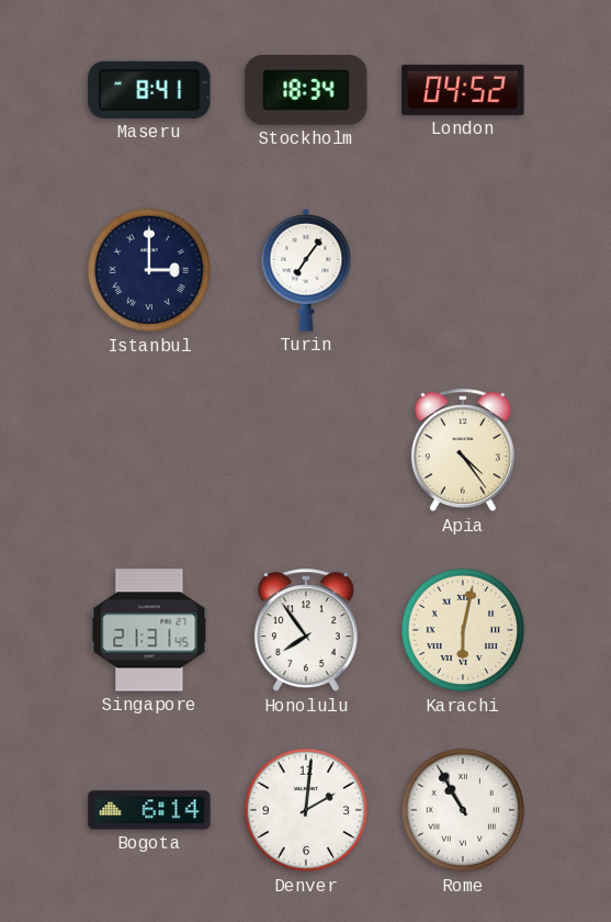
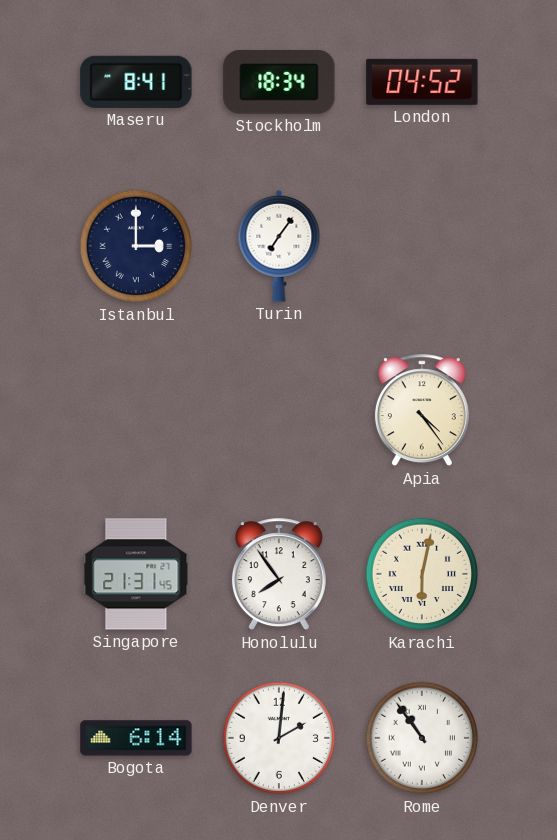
Rome: 10:55 -> 10:54
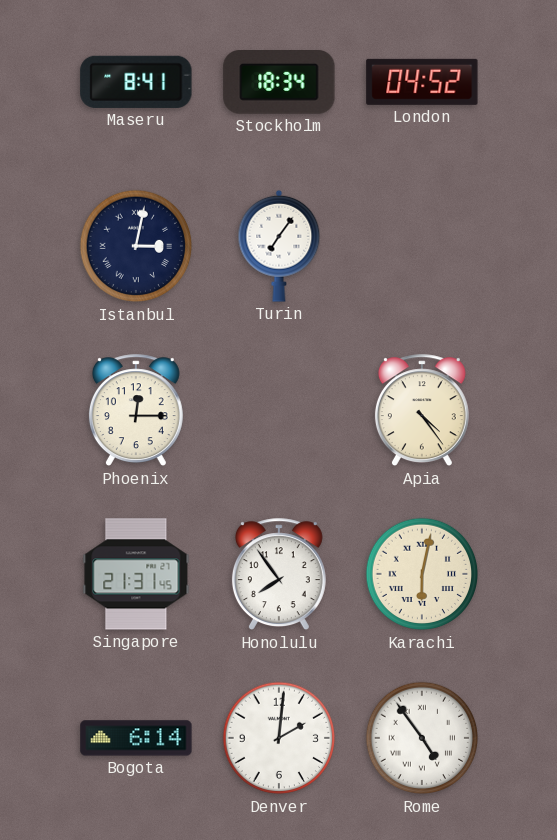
Istanbul: 3:00 -> 3:02
Phoenix: none -> 12:15
Rome: 10:54 -> 4:54
